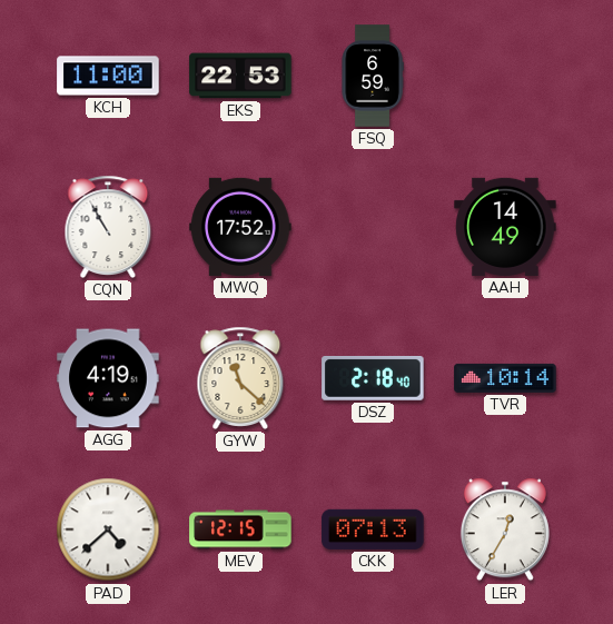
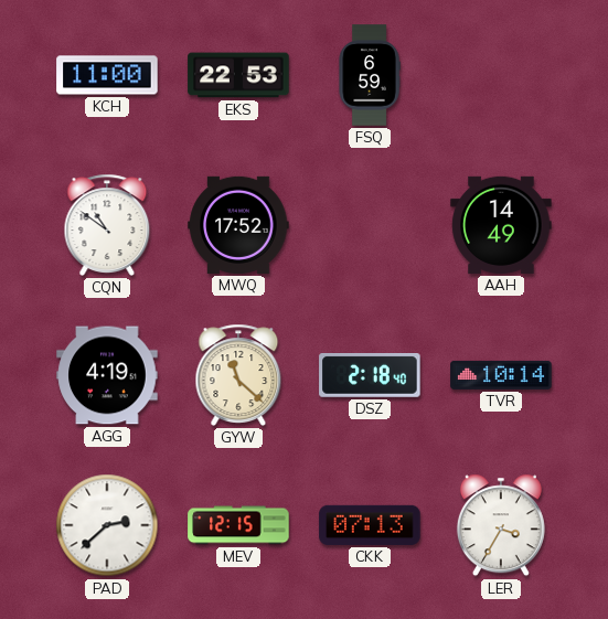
CQN: 10:55 -> 10:51
PAD: 4:38 -> 2:38
LER: 12:35 -> 3:35
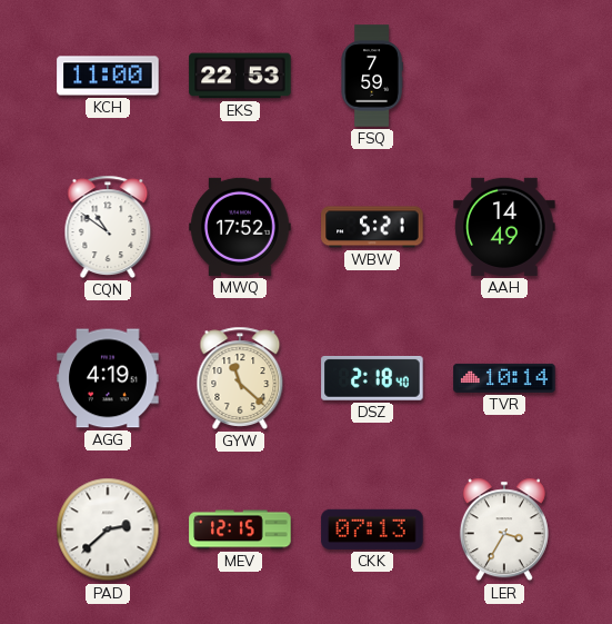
FSQ: 6:59 -> 7:59
WBW: none -> 5:21
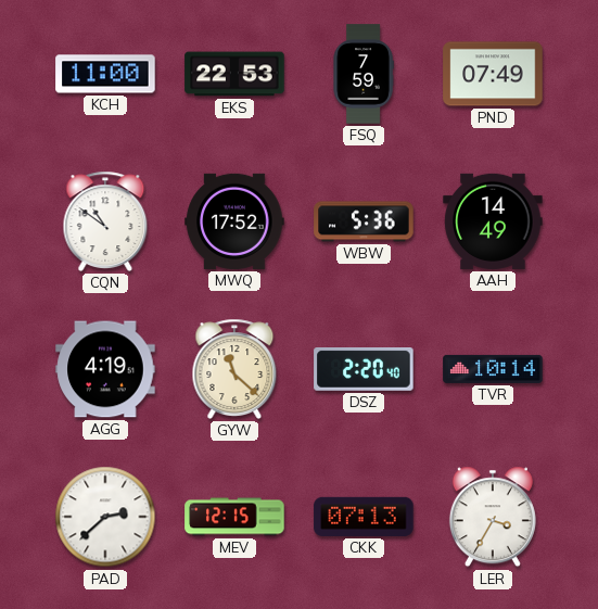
PND: none -> 07:49
WBW: 5:21 -> 5:36
DSZ: 2:18 -> 2:20
